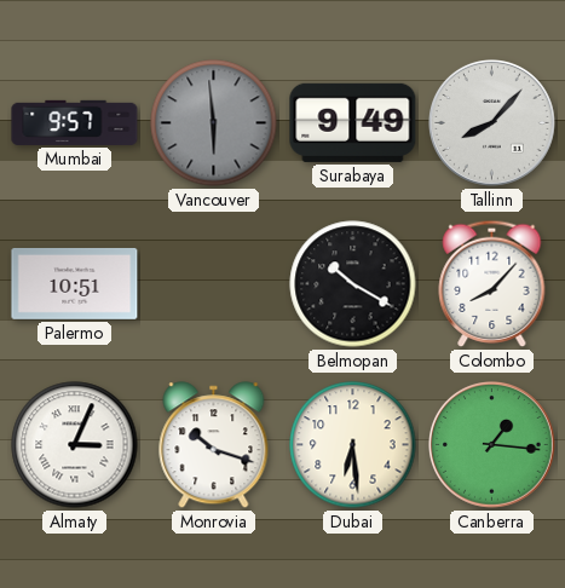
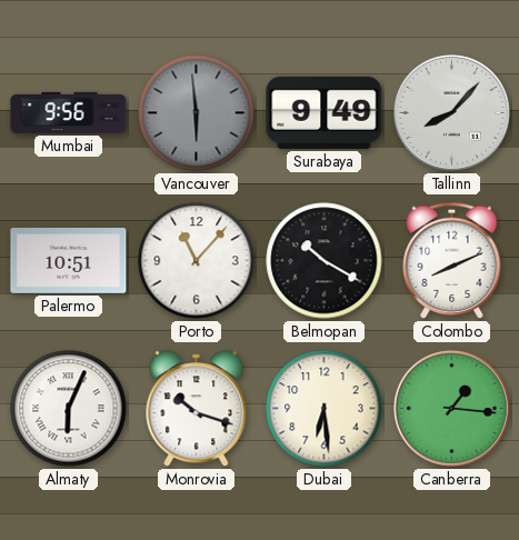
Mumbai: 9:57 -> 9:56
Porto: none -> 11:07
Colombo: 8:07 -> 8:11
Almaty: 3:04 -> 6:04
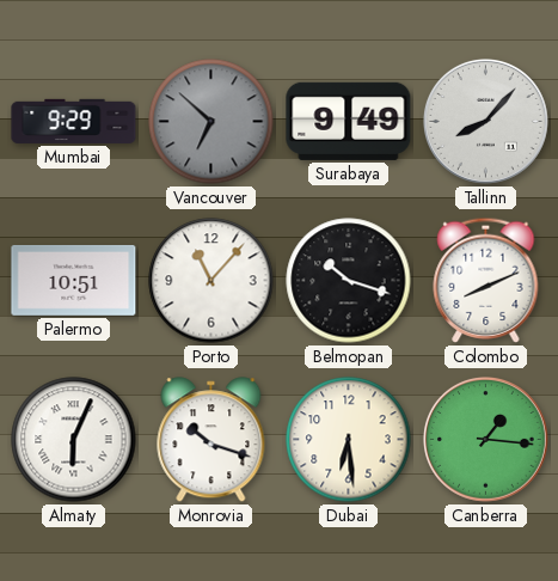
Mumbai: 9:56 -> 9:29
Vancouver: 5:59 -> 6:52
Belmopan: 10:20 -> 10:18
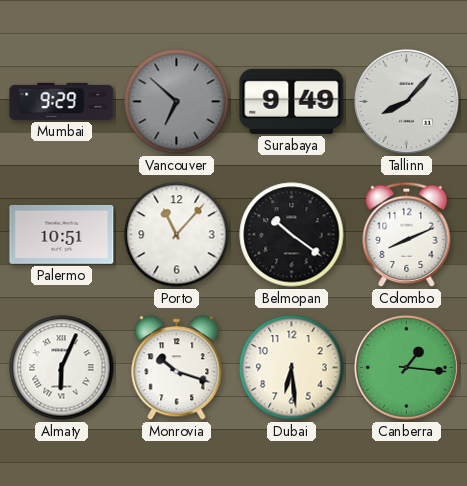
Belmopan: 10:18 -> 10:21
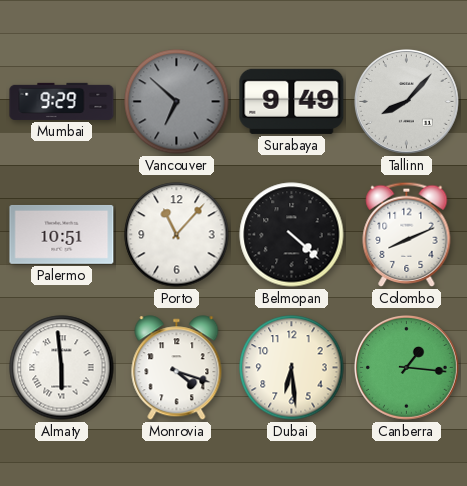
Belmopan: 10:21 -> 4:22
Almaty: 6:04 -> 5:59
Monrovia: 10:18 -> 4:18
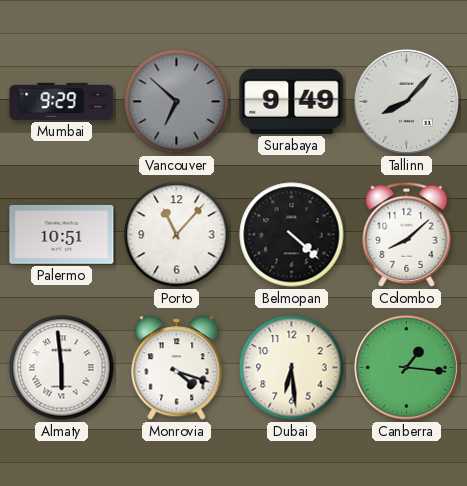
Colombo: 8:11 -> 8:08
